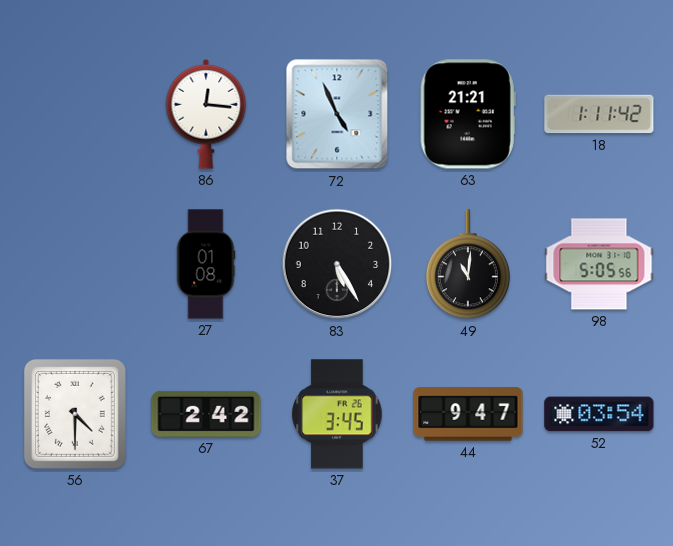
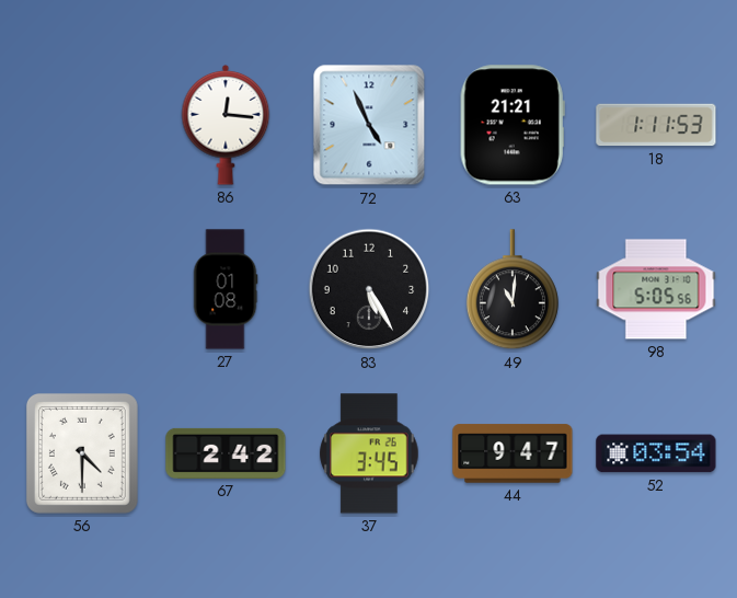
18: 1:11:42 -> 1:11:53
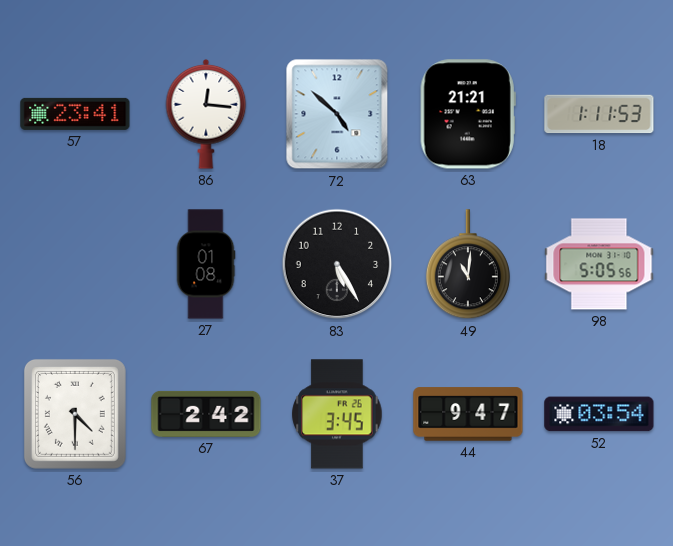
57: none -> 23:41
72: 4:56 -> 4:52
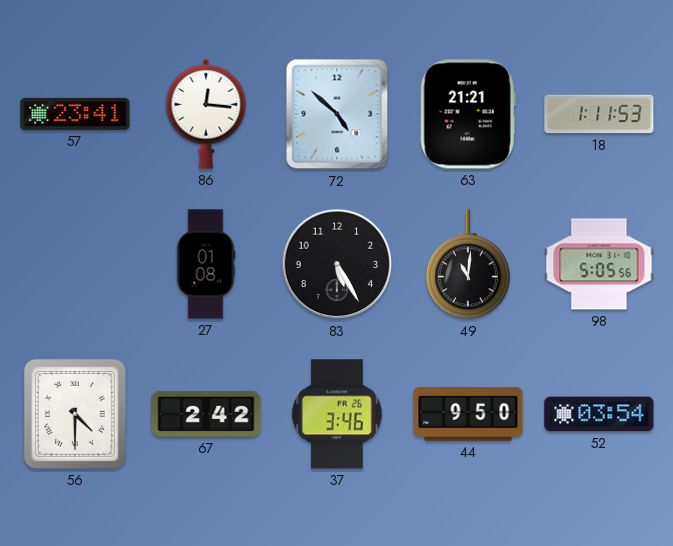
37: 3:45 -> 3:46
44: 9:47 -> 9:50
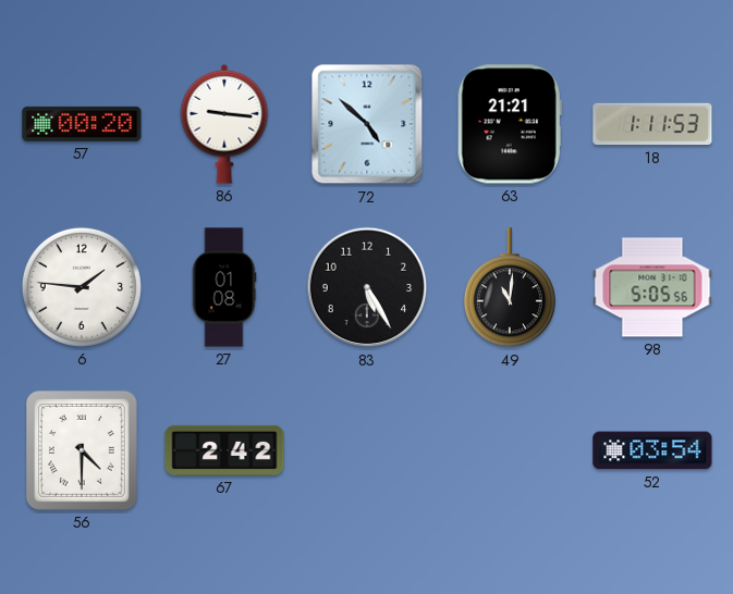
57: 23:41 -> 00:20
86: 12:16 -> 9:16
6: none -> 1:46
37: 3:46 -> none
44: 9:50 -> none
